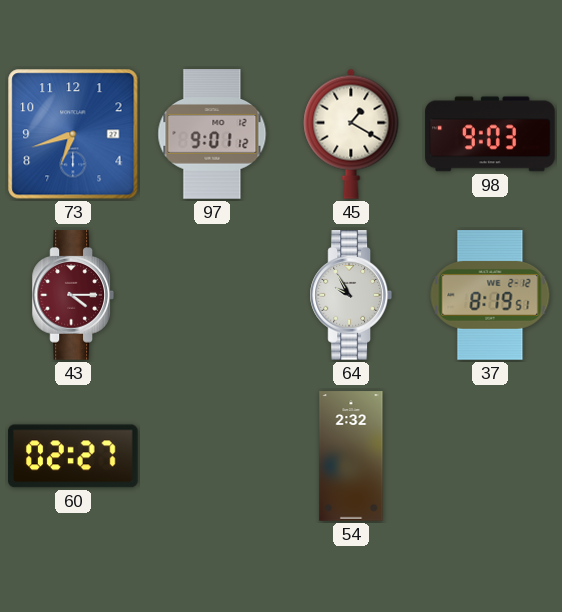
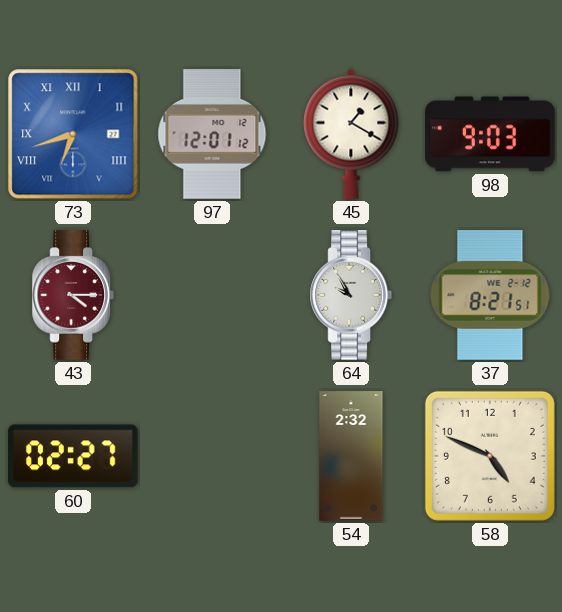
73 numerals: Arabic -> Roman
97: 9:01 -> 12:01
37: 8:19 -> 8:21
58: none -> 4:49
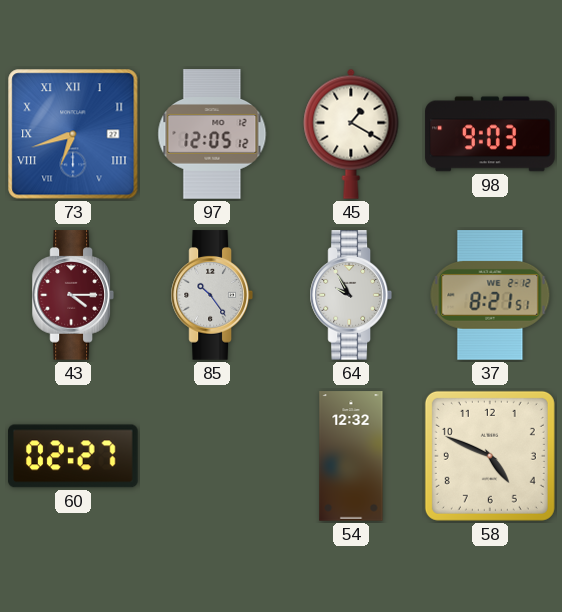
97: 12:01 -> 12:05
85: none -> 10:24
54: 2:32 -> 12:32
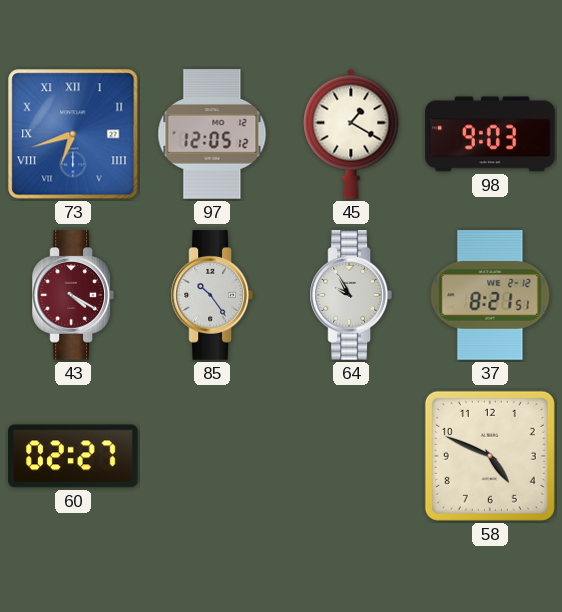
43: 4:15 -> 4:20
54: 12:32 -> none
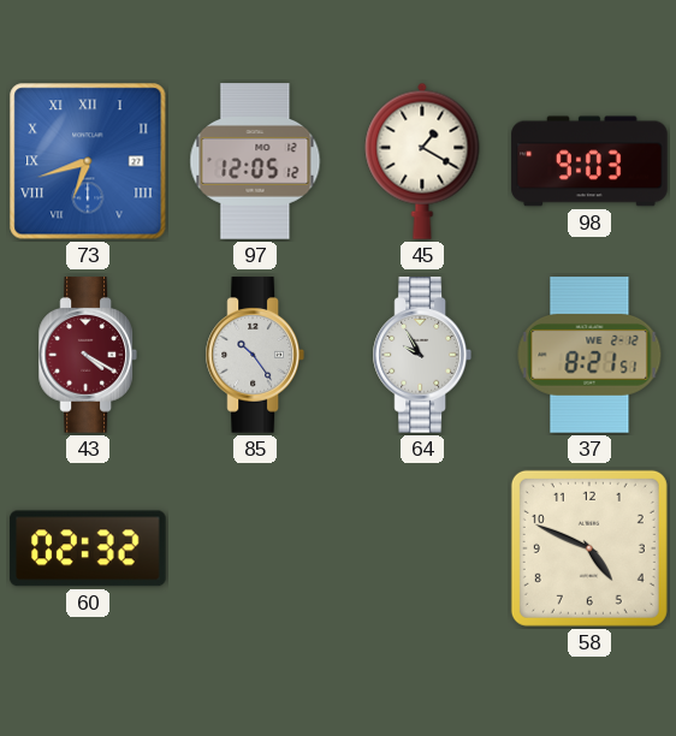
60: 02:27 -> 02:32
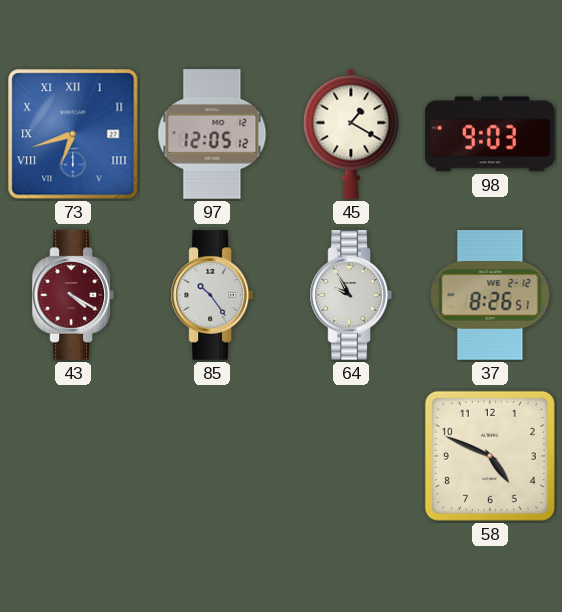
37: 8:21 -> 8:26
60: 02:32 -> none
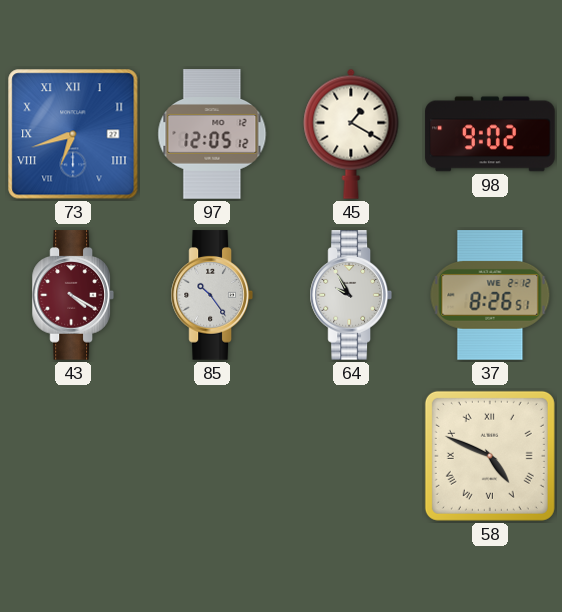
98: 9:03 -> 9:02
58 numerals: Arabic -> Roman
